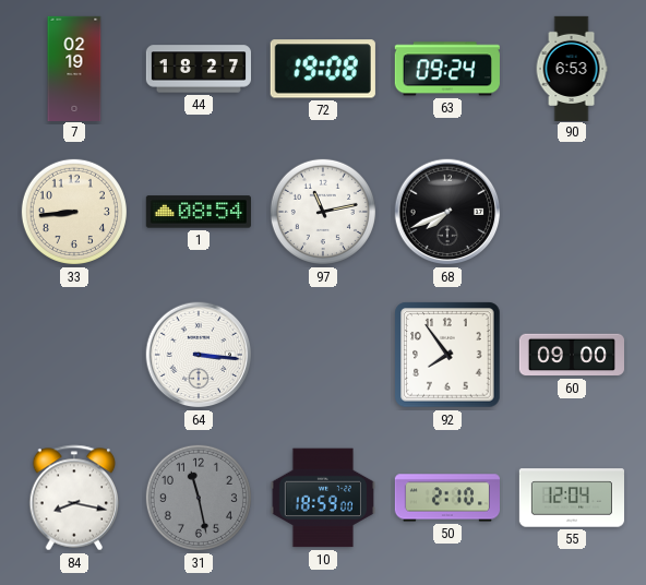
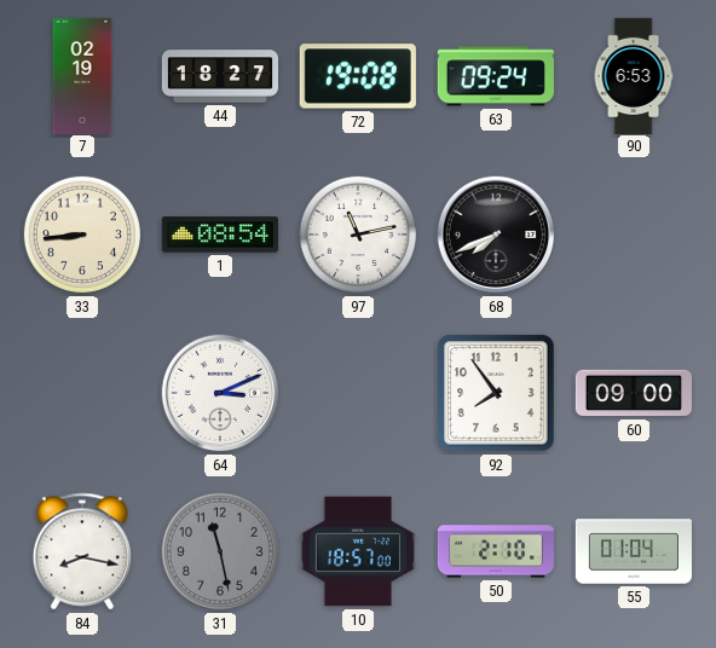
64: 3:16 -> 3:11
10: 18:59 -> 18:57
55: 12:04 -> 01:04
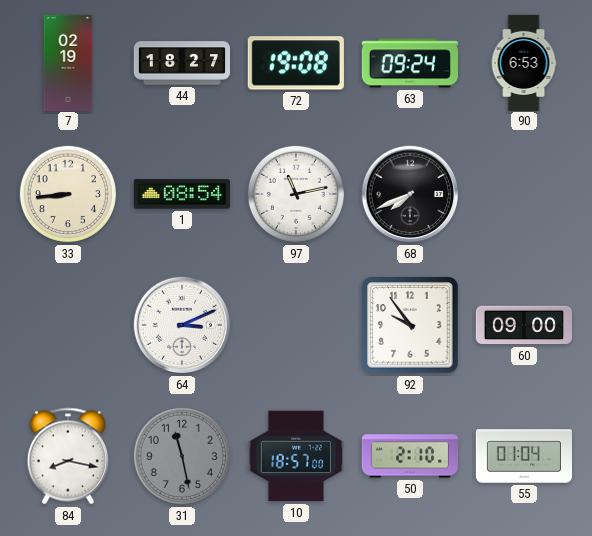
92: 7:54 -> 9:54
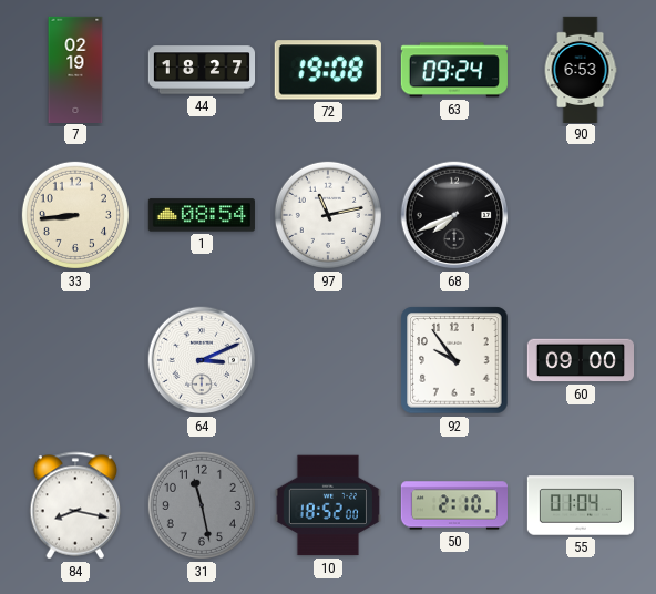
10: 18:57 -> 18:52
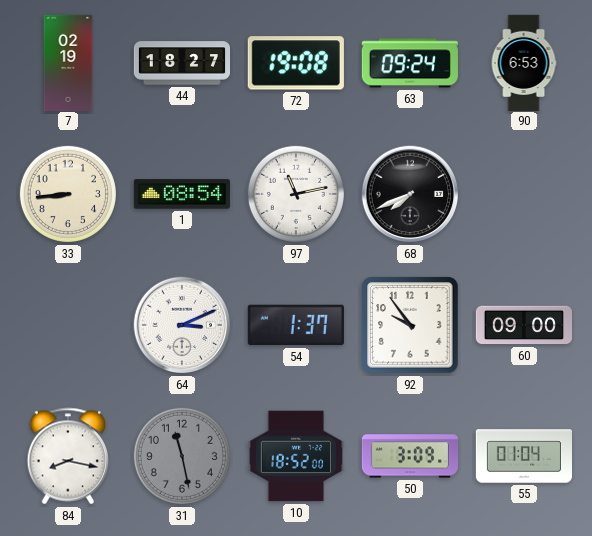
54: none -> 1:37
50: 2:10 -> 3:09
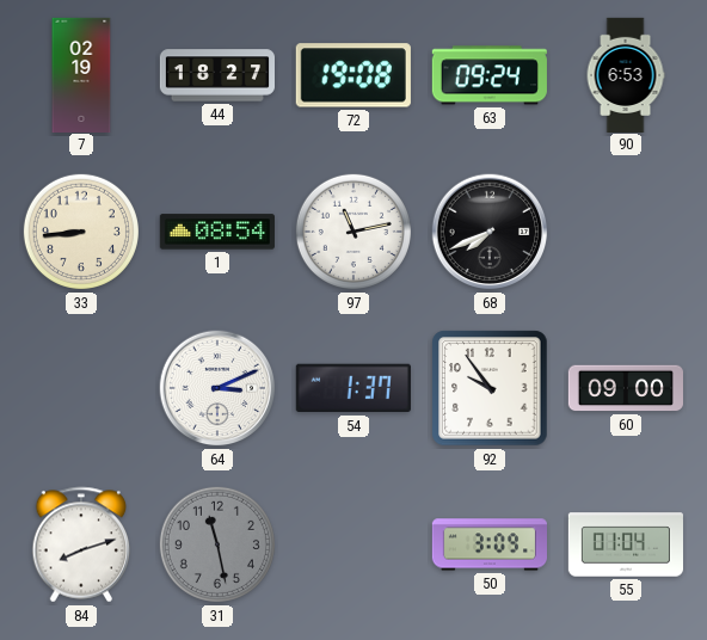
84: 8:17 -> 8:12
10: 18:52 -> none
